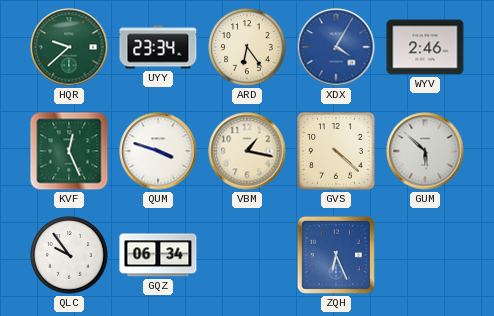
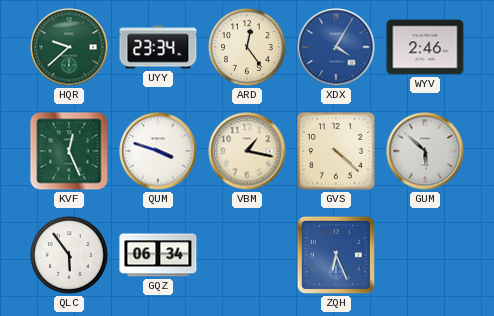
ARD: 6:24 -> 12:24
QLC: 9:54 -> 5:54
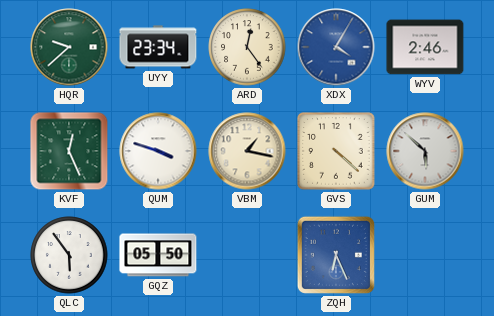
GQZ: 06:34 -> 05:50
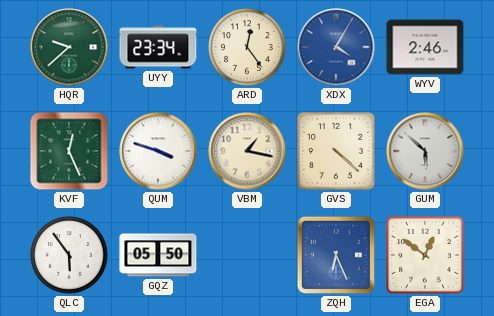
EGA: none -> 12:51
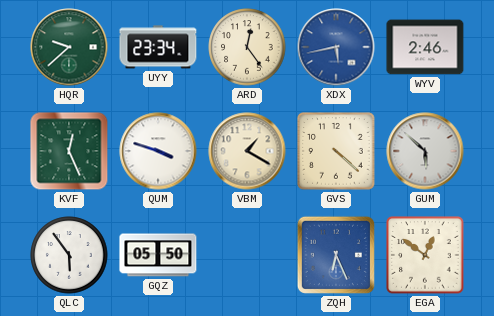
XDX: 4:05 -> 5:43
VBM: 1:17 -> 1:20
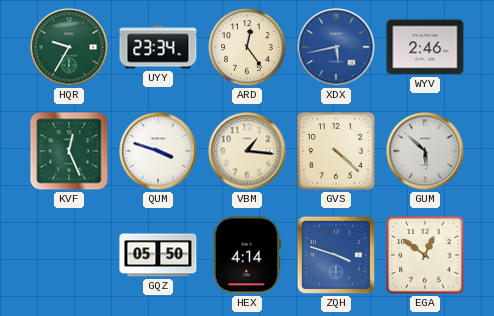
HQR: 9:38 -> 9:35
VBM: 1:20 -> 1:16
QLC: 5:54 -> none
HEX: none -> 4:14
ZQH: 6:26 -> 3:48
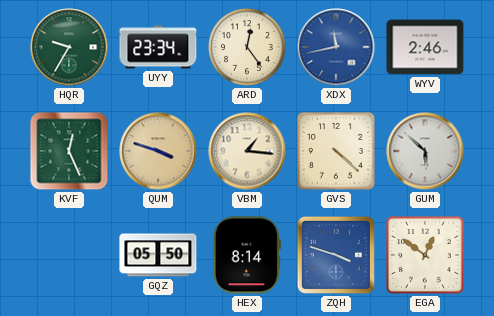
XDX: 5:43 -> 11:43
QUM dial: white -> champagne
HEX: 4:14 -> 8:14
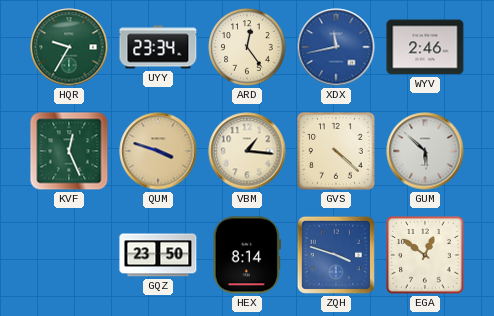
GQZ: 05:50 -> 23:50
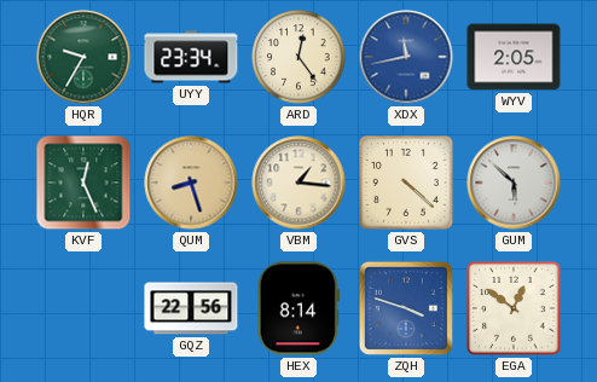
WYV: 2:46 -> 2:05
QUM: 3:48 -> 8:27
GQZ: 23:50 -> 22:56
